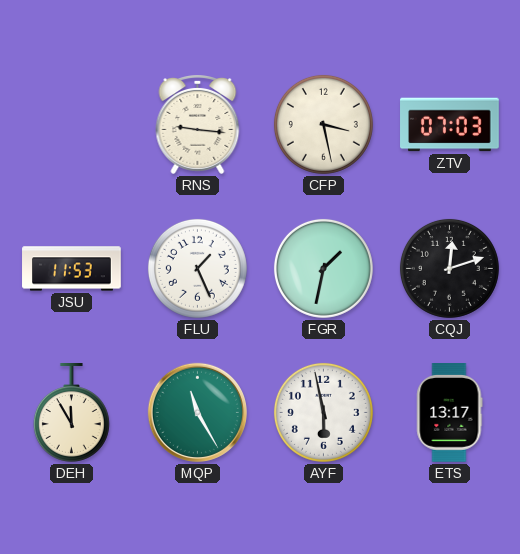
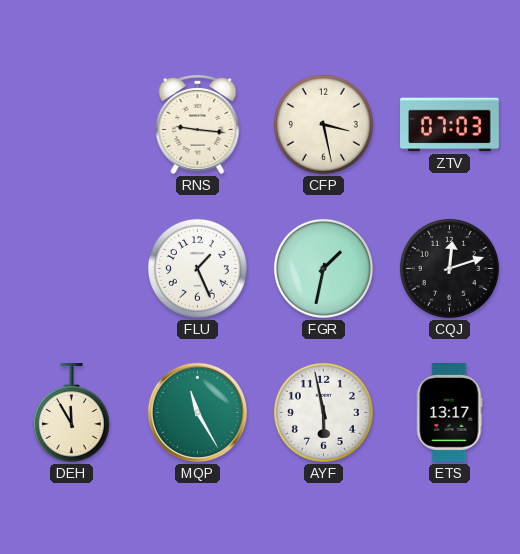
JSU: 11:53 -> none
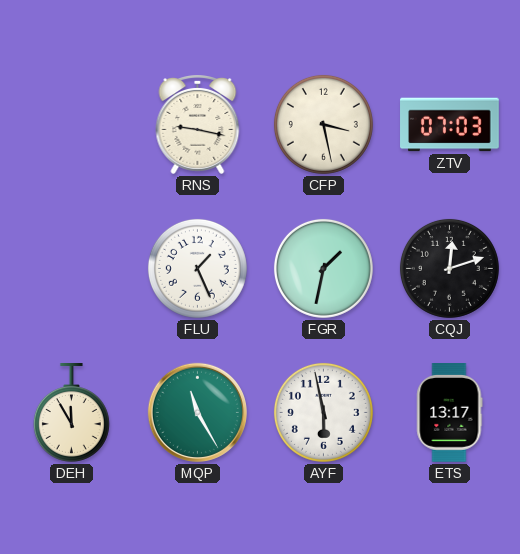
RNS: 9:16 -> 9:17
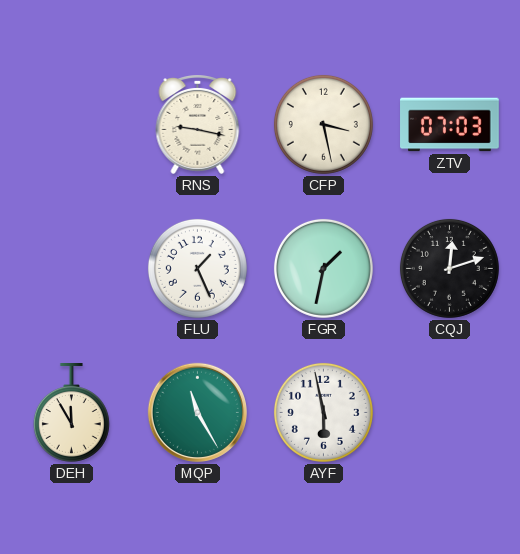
ETS: 13:17 -> none
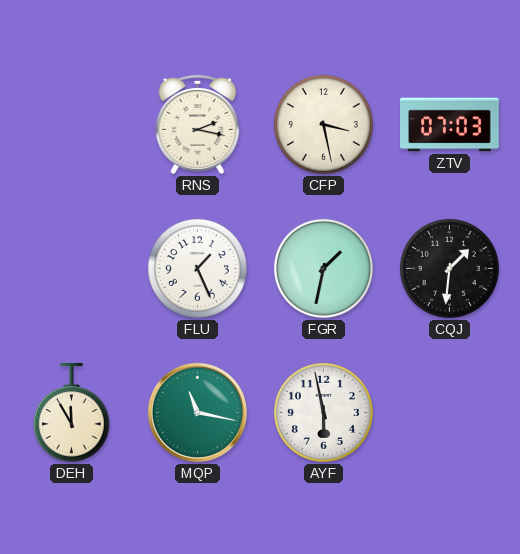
RNS: 9:17 -> 2:17
CQJ: 12:12 -> 1:31
MQP: 11:25 -> 11:17
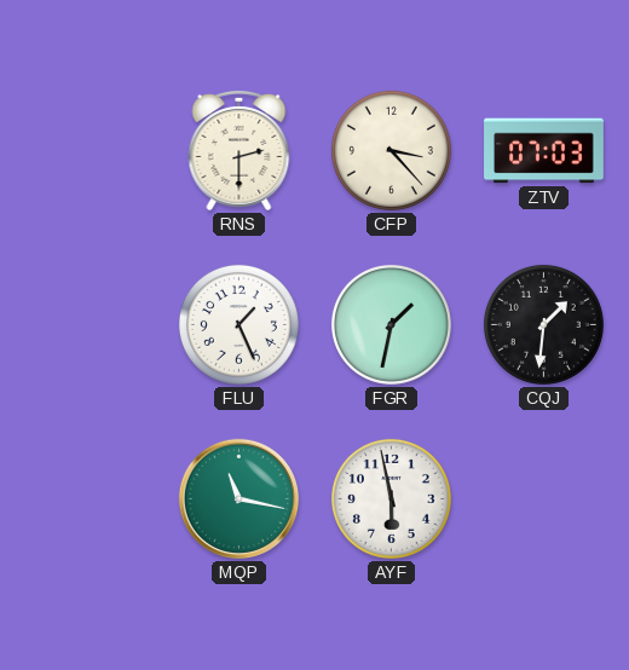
RNS: 2:17 -> 2:30
CFP: 3:28 -> 3:23
DEH: 11:55 -> none
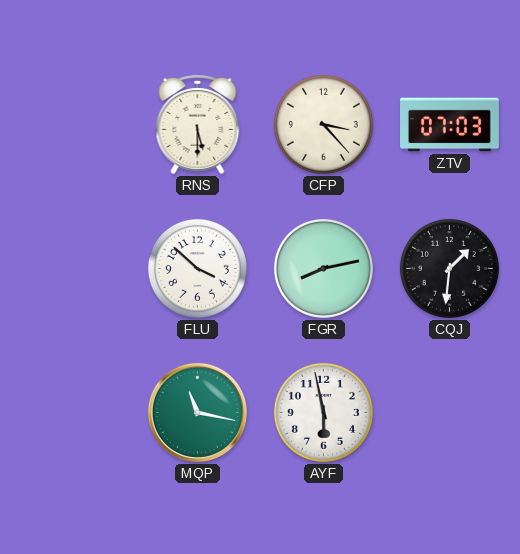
RNS: 2:30 -> 5:30
FLU: 1:26 -> 3:52
FGR: 1:32 -> 8:13
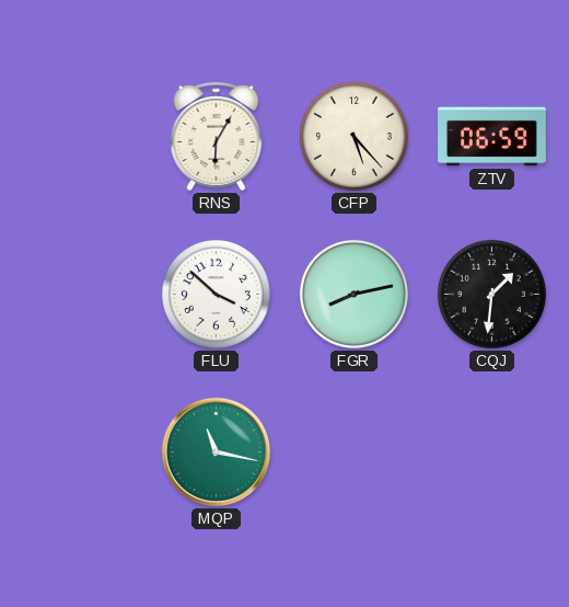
RNS: 5:30 -> 6:05
CFP: 3:23 -> 5:23
ZTV: 07:03 -> 06:59
AYF: 5:58 -> none
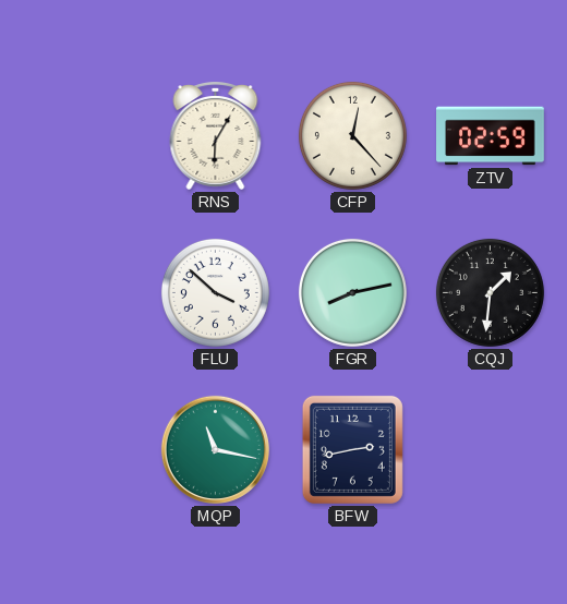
CFP: 5:23 -> 12:23
ZTV: 06:59 -> 02:59
BFW: none -> 2:43
